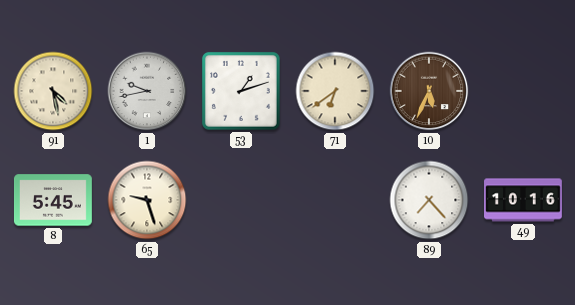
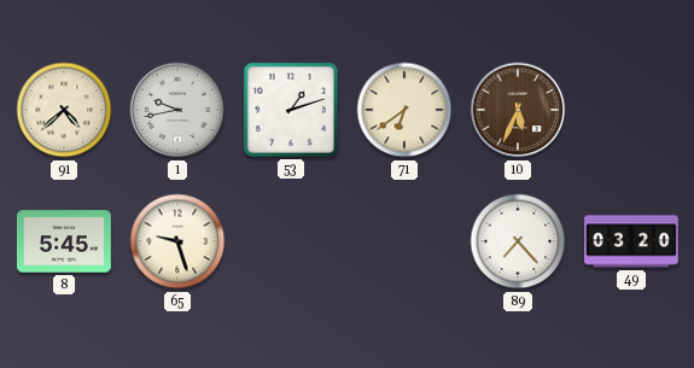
91: 4:28 -> 4:38
49: 10:16 -> 03:20
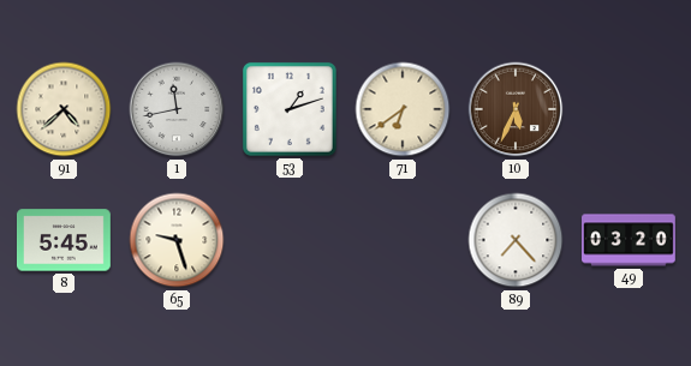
1: 9:43 -> 11:43
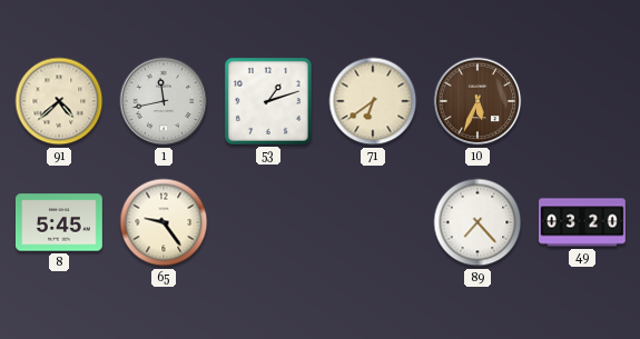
65: 9:27 -> 9:24
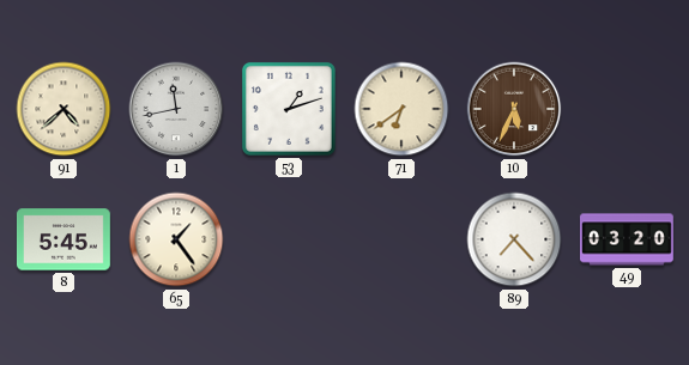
65: 9:24 -> 1:24
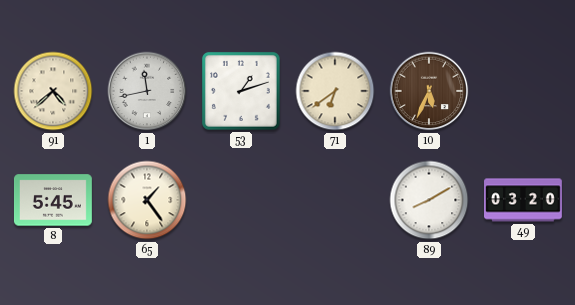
89: 7:23 -> 8:10
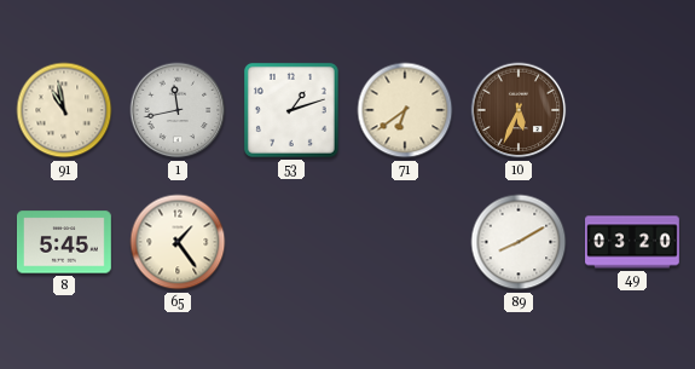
91: 4:38 -> 10:58
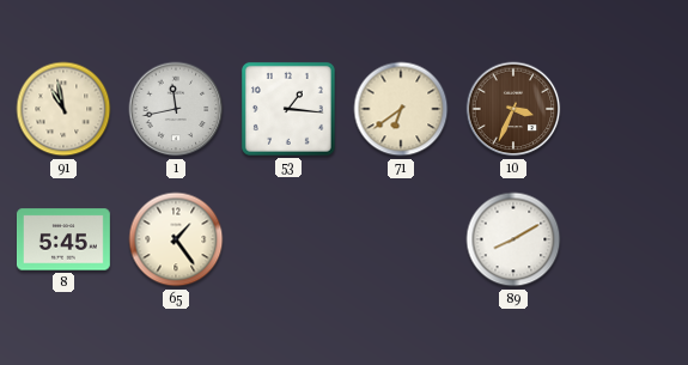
53: 1:12 -> 1:16
10: 5:34 -> 3:34
49: 03:20 -> none
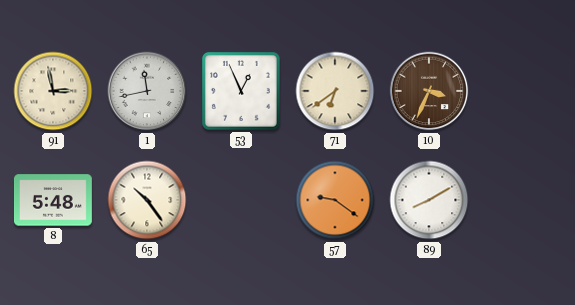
91: 10:58 -> 2:58
53: 1:16 -> 12:56
8: 5:45 -> 5:48
65: 1:24 -> 10:24
57: none -> 9:21
